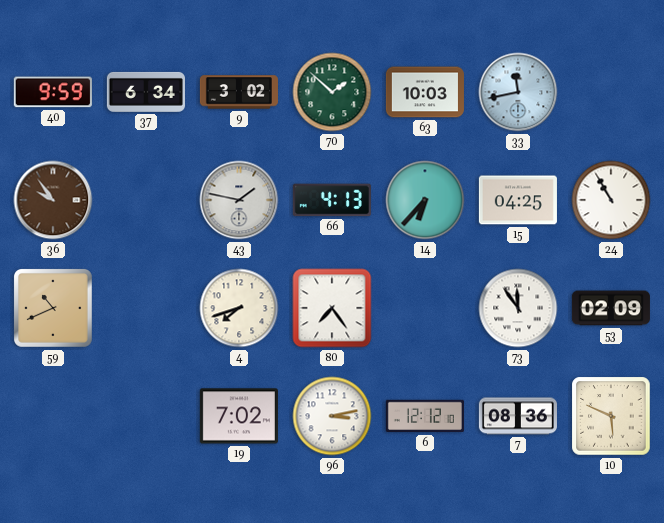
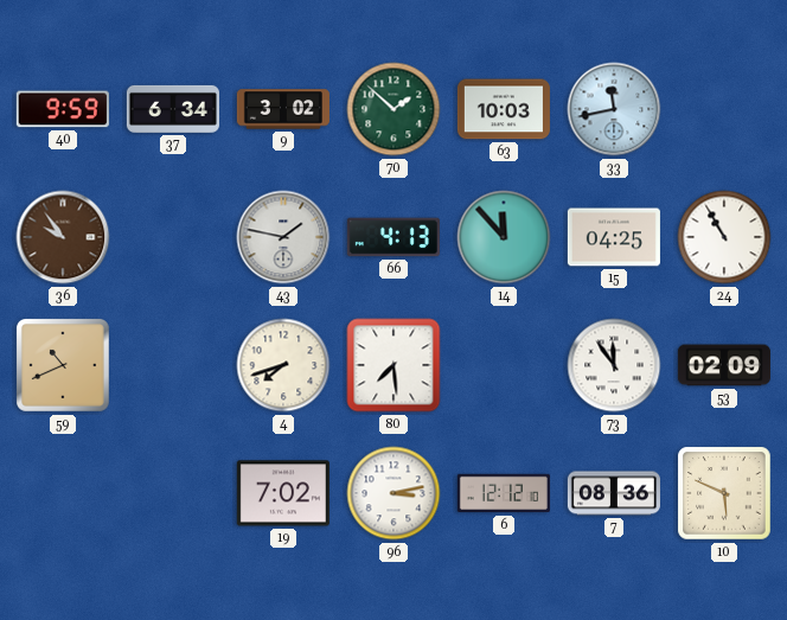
14: 6:37 -> 11:53
80: 7:24 -> 7:29
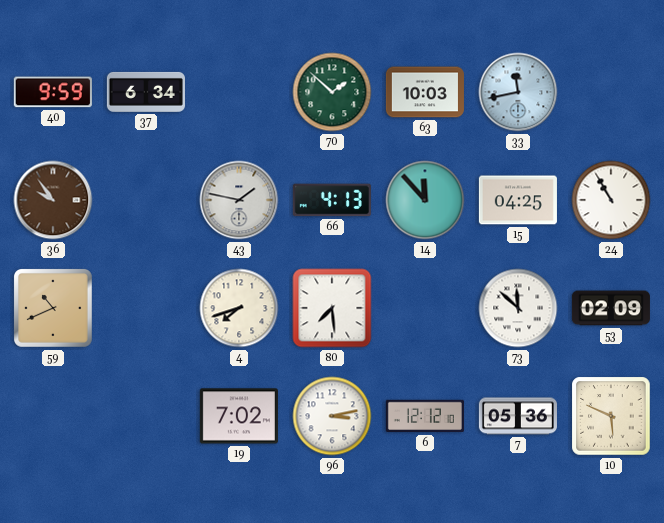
9: 3:02 -> none
73: 11:54 -> 11:52
7: 08:36 -> 05:36
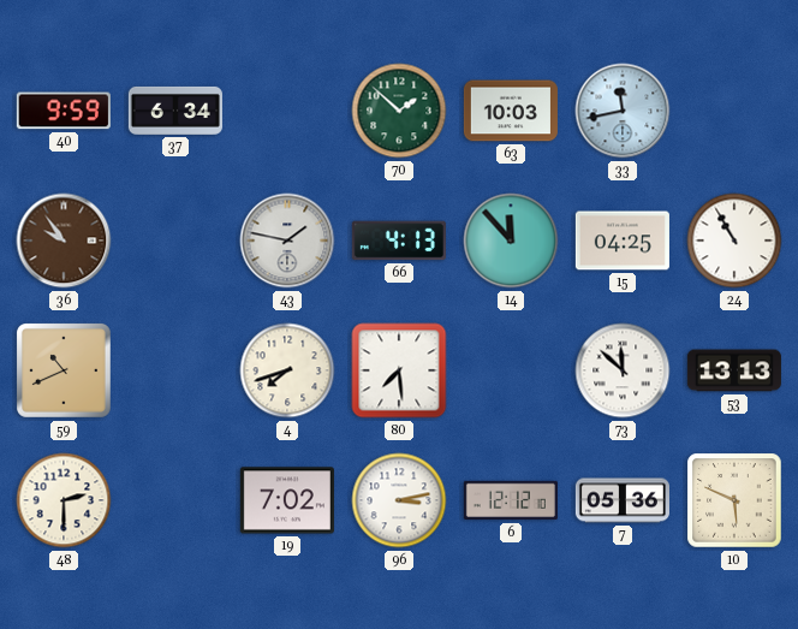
53: 02:09 -> 13:13
48: none -> 2:30
